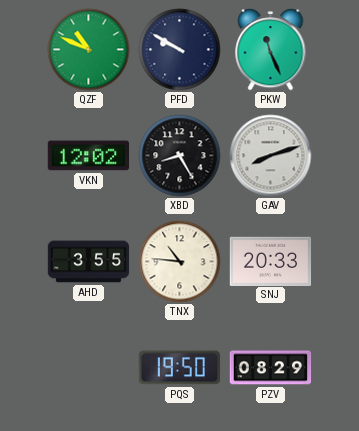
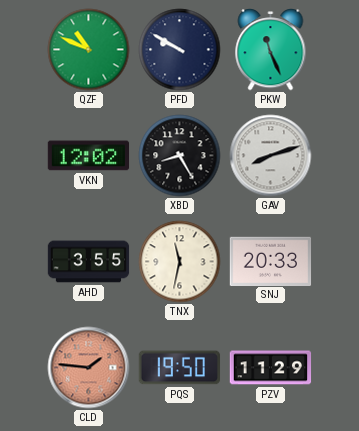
TNX: 10:46 -> 11:32
CLD: none -> 1:46
PZV: 08:29 -> 11:29
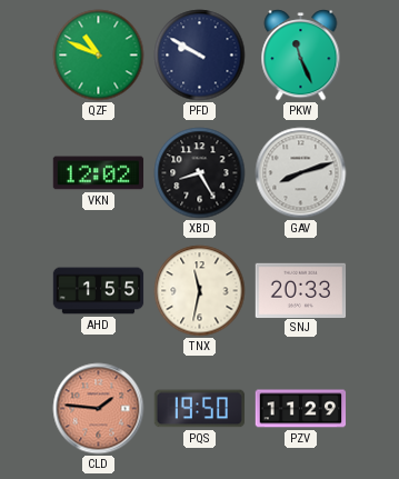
AHD: 3:55 -> 1:55
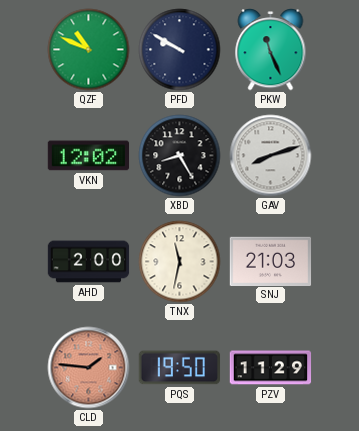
AHD: 1:55 -> 2:00
SNJ: 20:33 -> 21:03
